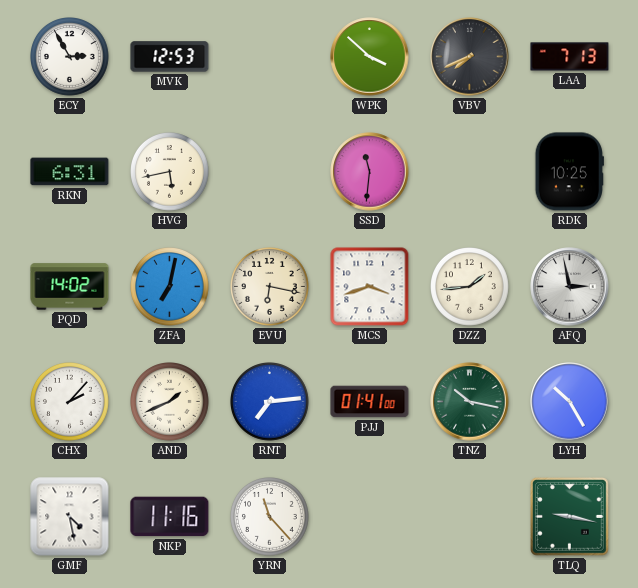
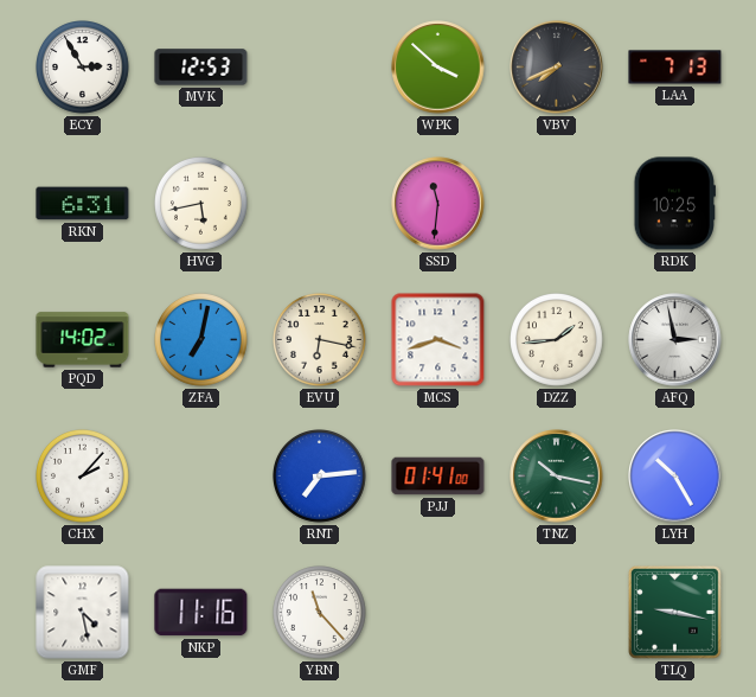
AND: 1:41 -> none
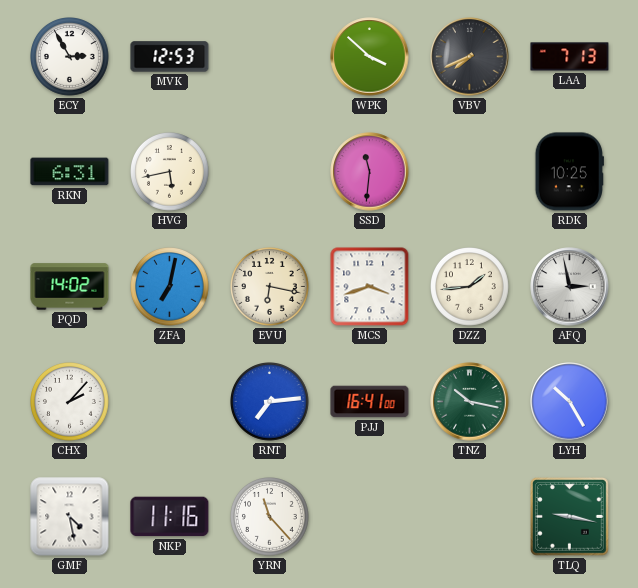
PJJ: 01:41 -> 16:41
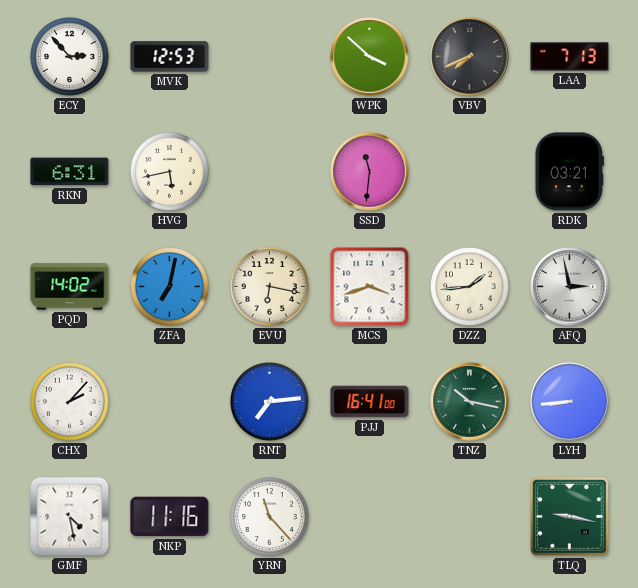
ECY: 2:55 -> 2:53
RDK: 10:25 -> 03:21
LYH: 10:25 -> 8:44
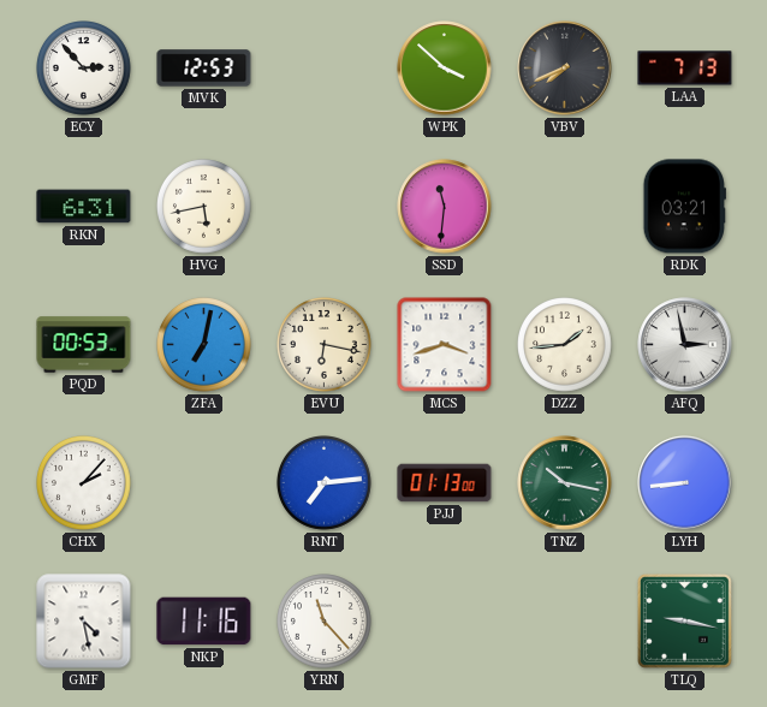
PQD: 14:02 -> 00:53
PJJ: 16:41 -> 01:13
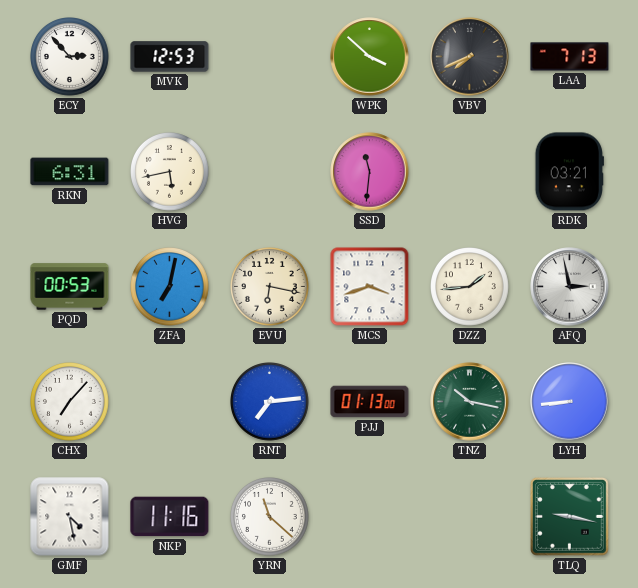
CHX: 2:07 -> 7:07
YRN: 11:23 -> 11:22
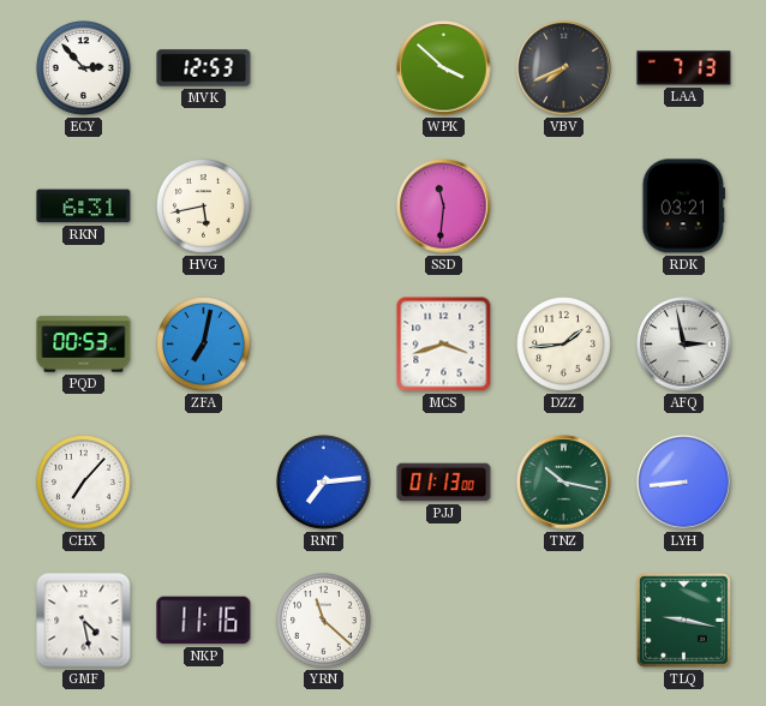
EVU: 6:17 -> none
